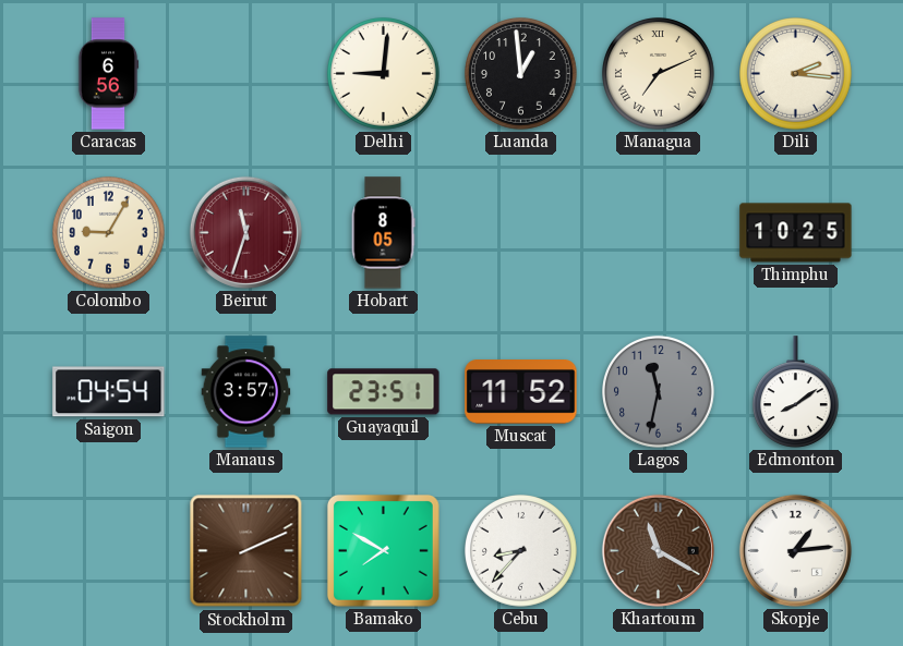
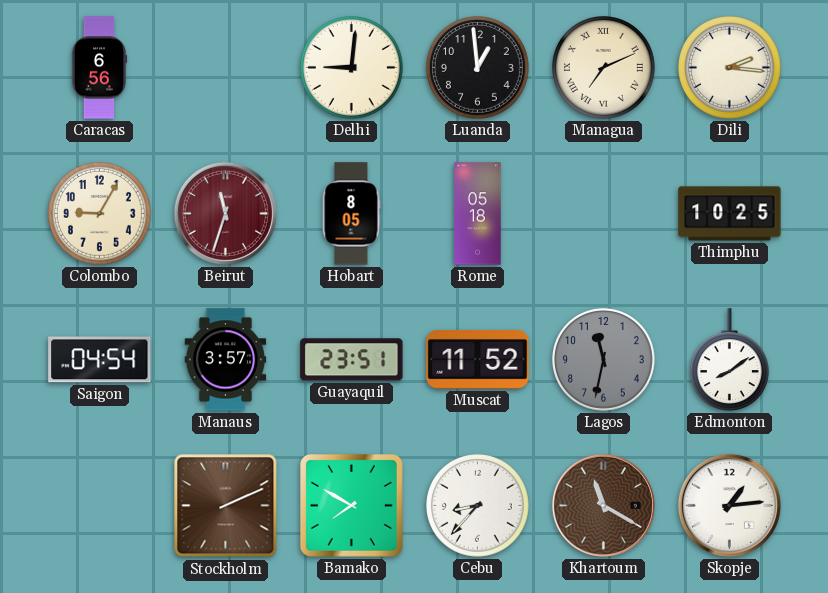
Rome: none -> 05:18
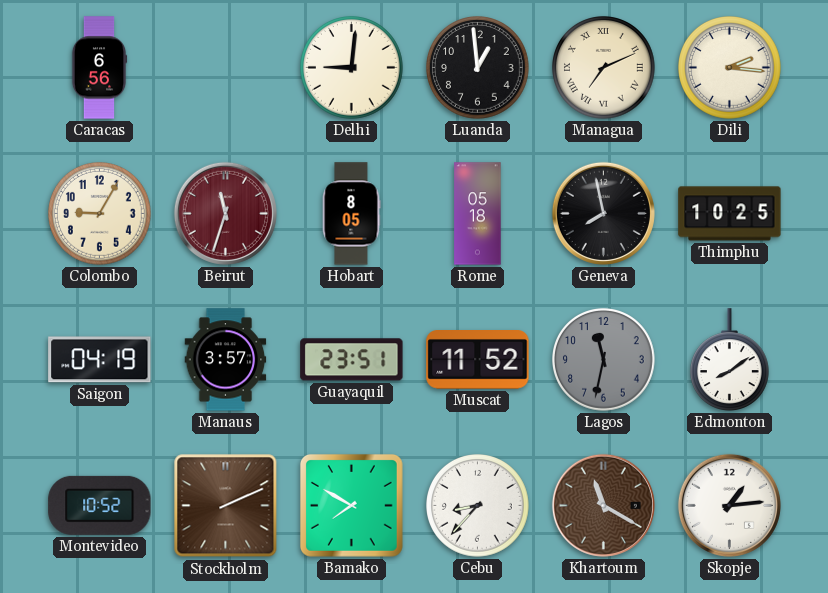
Geneva: none -> 7:58
Saigon: 04:54 -> 04:19
Montevideo: none -> 10:52
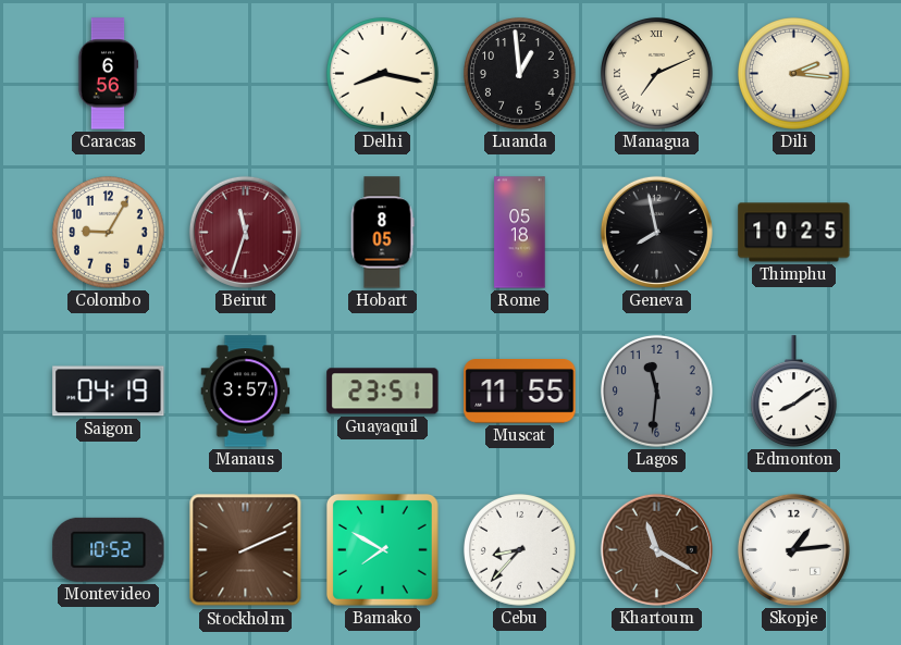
Delhi: 9:01 -> 8:17
Muscat: 11:52 -> 11:55
Lagos: 11:32 -> 11:31
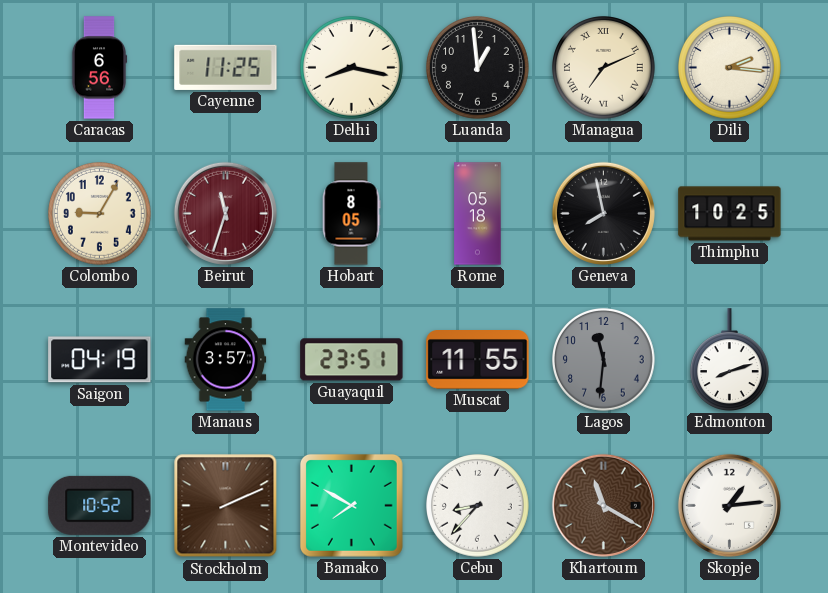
Cayenne: none -> 11:25
Edmonton: 8:09 -> 8:12
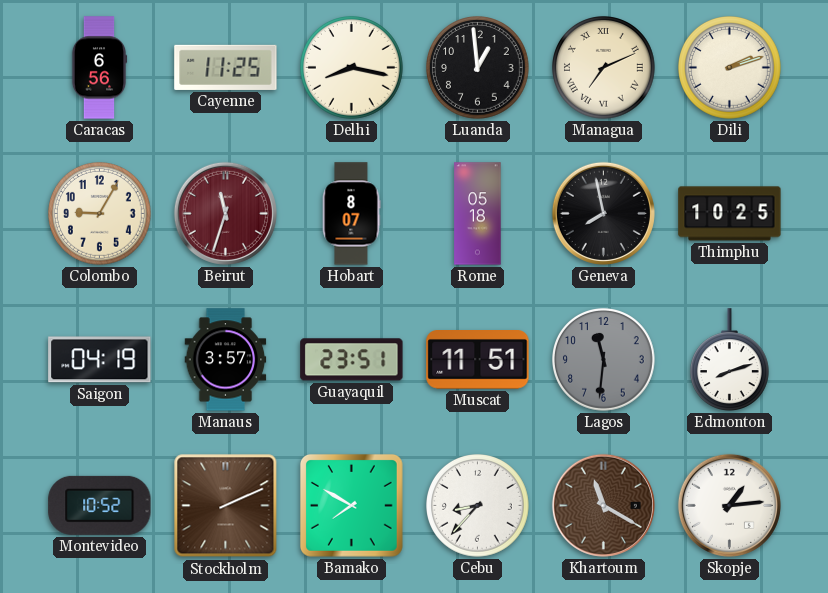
Dili: 2:16 -> 2:12
Hobart: 8:05 -> 8:07
Muscat: 11:55 -> 11:51
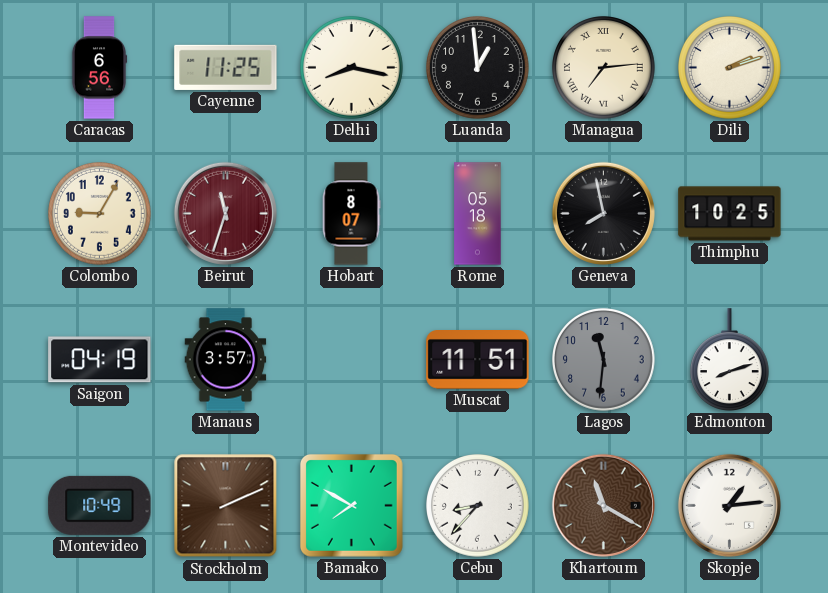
Managua: 7:11 -> 7:14
Guayaquil: 23:51 -> none
Montevideo: 10:52 -> 10:49
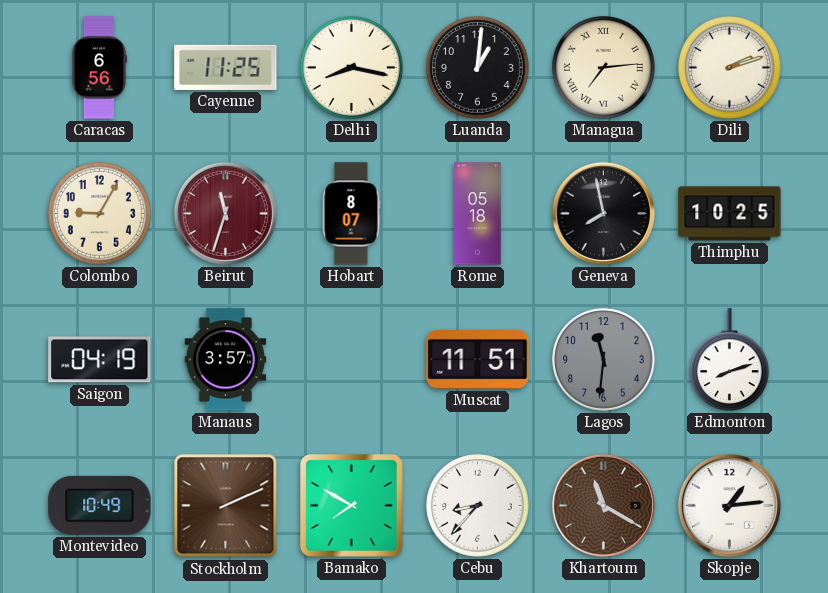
Luanda: 12:59 -> 1:01
